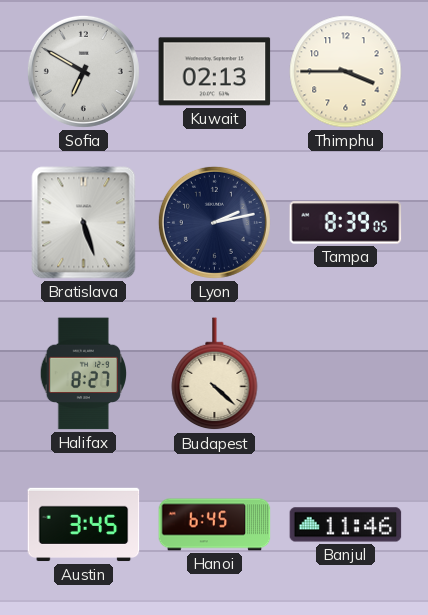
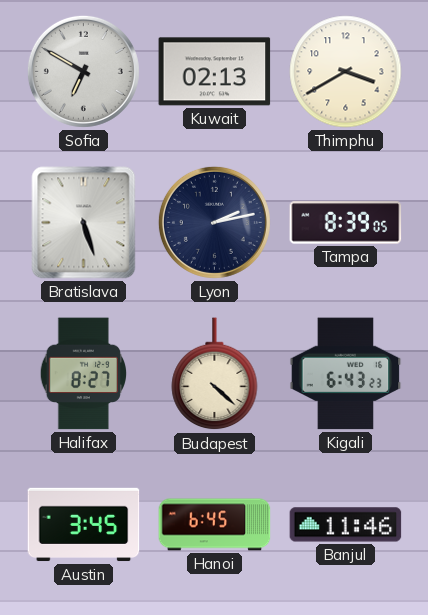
Thimphu: 3:45 -> 3:40
Kigali: none -> 6:43
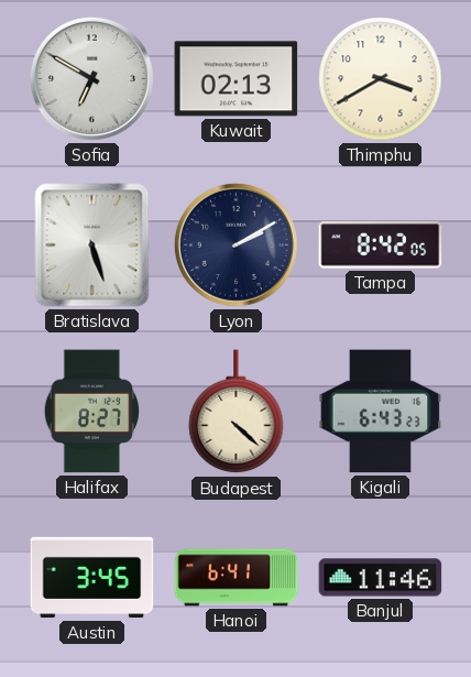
Lyon: 2:13 -> 2:10
Tampa: 8:39 -> 8:42
Hanoi: 6:45 -> 6:41
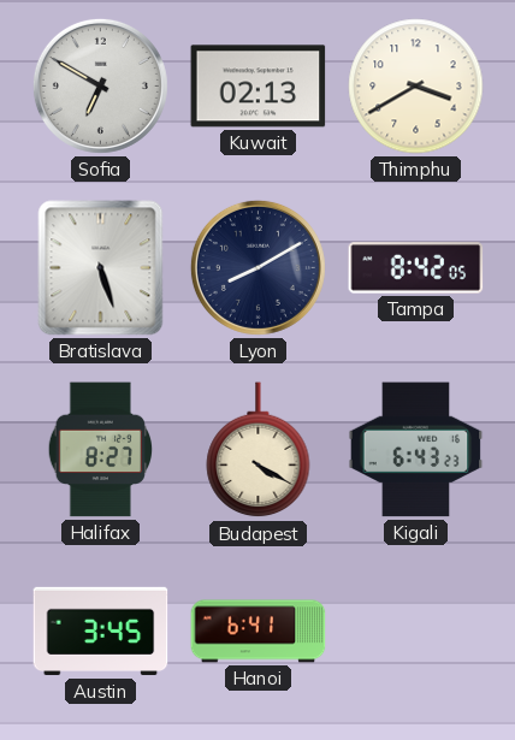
Lyon: 2:10 -> 8:10
Budapest: 4:22 -> 4:20
Banjul: 11:46 -> none
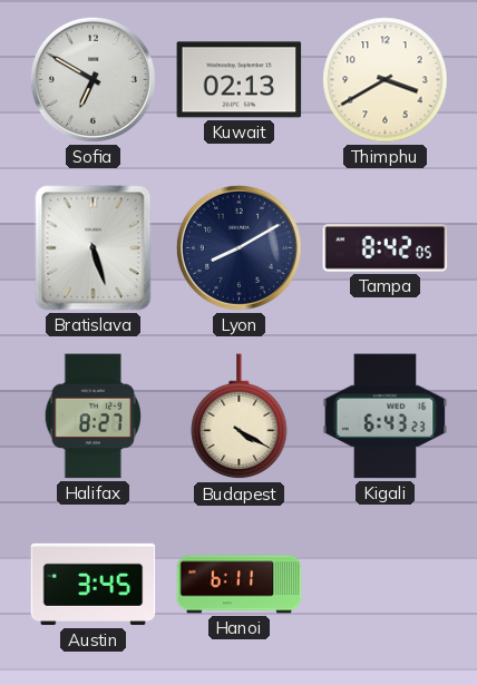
Hanoi: 6:41 -> 6:11
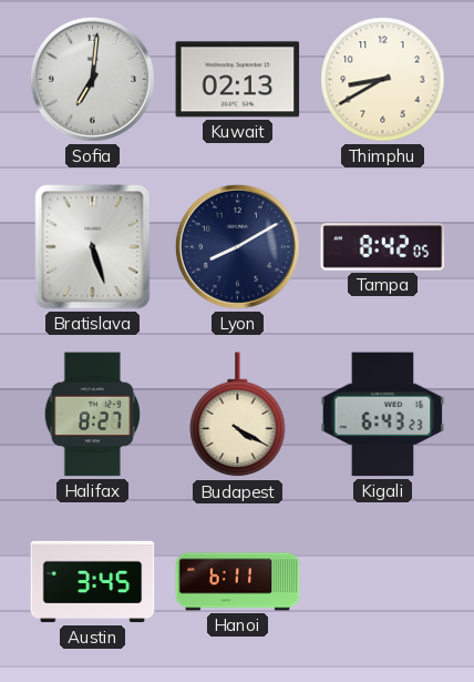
Sofia: 6:50 -> 7:01
Thimphu: 3:40 -> 8:40
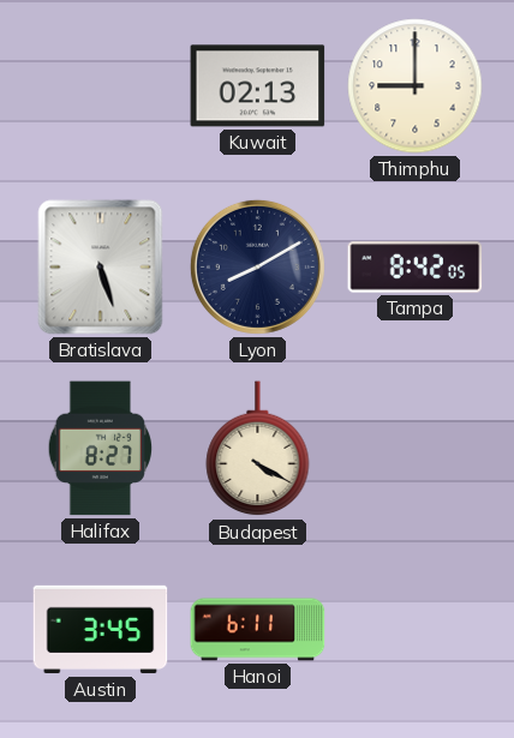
Sofia: 7:01 -> none
Thimphu: 8:40 -> 9:00
Kigali: 6:43 -> none
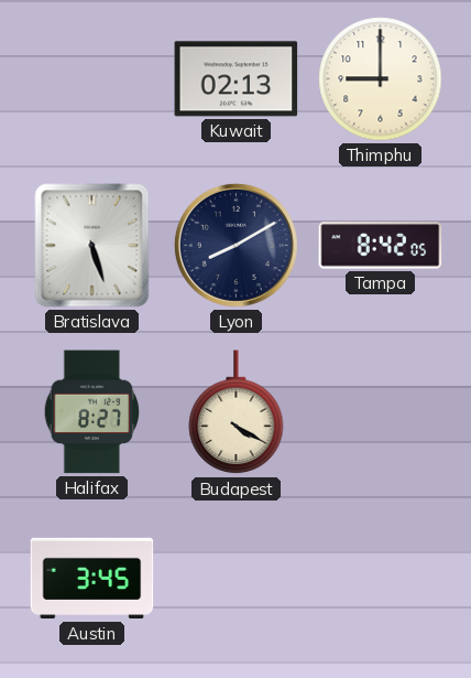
Hanoi: 6:11 -> none
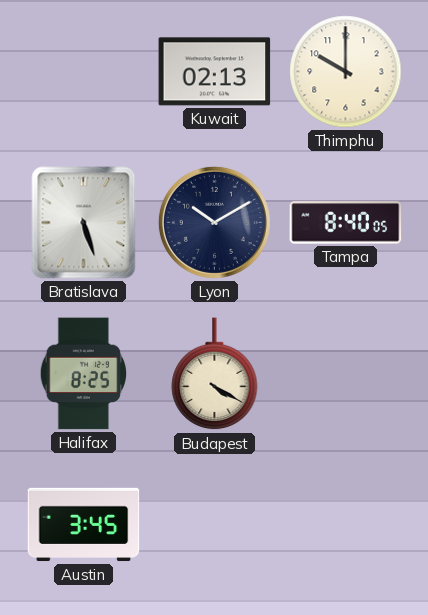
Thimphu: 9:00 -> 10:00
Lyon: 8:10 -> 10:10
Tampa: 8:42 -> 8:40
Halifax: 8:27 -> 8:25
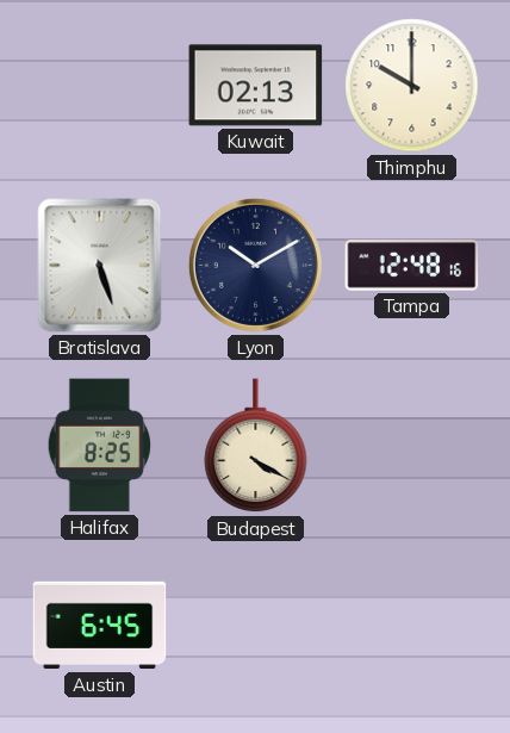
Tampa: 8:40 -> 12:48
Austin: 3:45 -> 6:45
